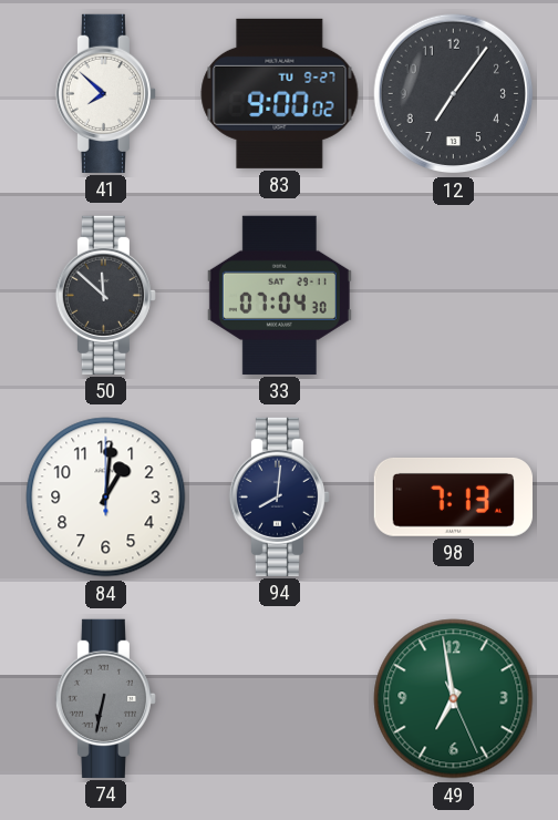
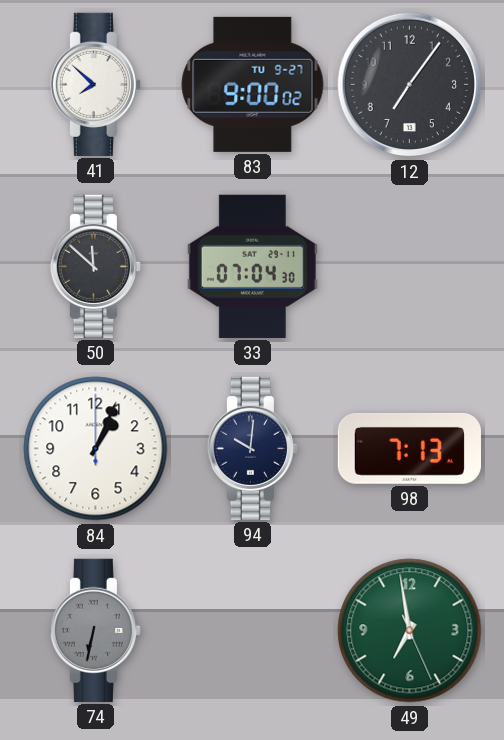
84: 1:01 -> 1:04
94: 8:01 -> 10:01
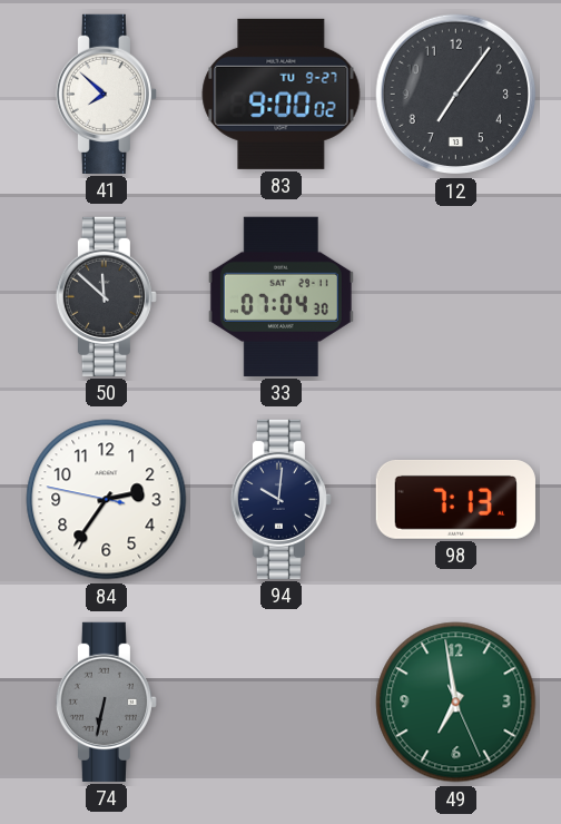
84: 1:04 -> 2:35
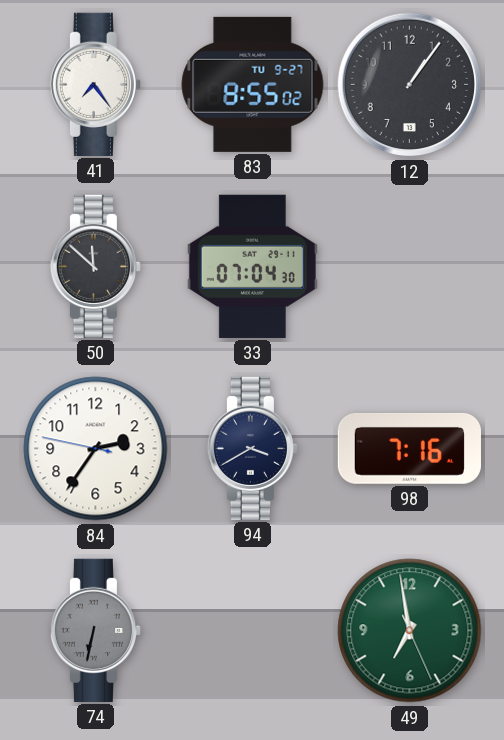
41: 7:52 -> 7:24
83: 9:00 -> 8:55
12: 7:06 -> 1:06
94: 10:01 -> 3:40
98: 7:13 -> 7:16
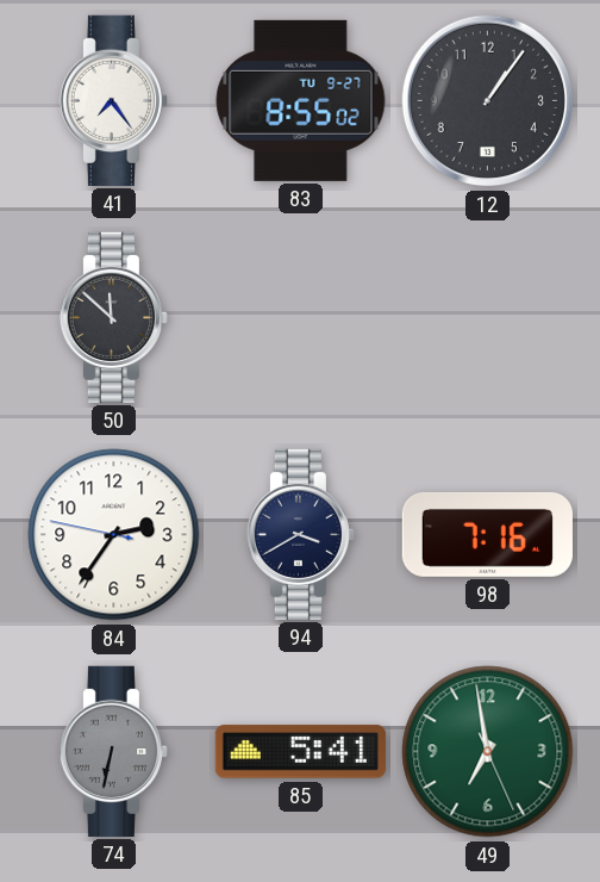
33: 07:04 -> none
85: none -> 5:41
